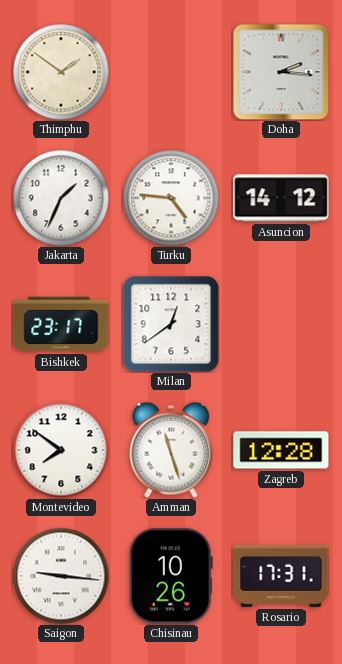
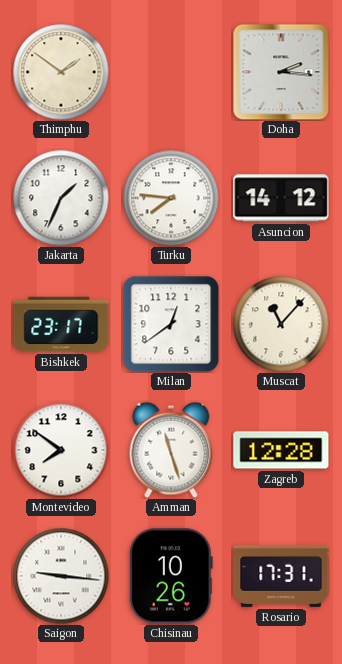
Turku: 4:46 -> 7:46
Muscat: none -> 11:07
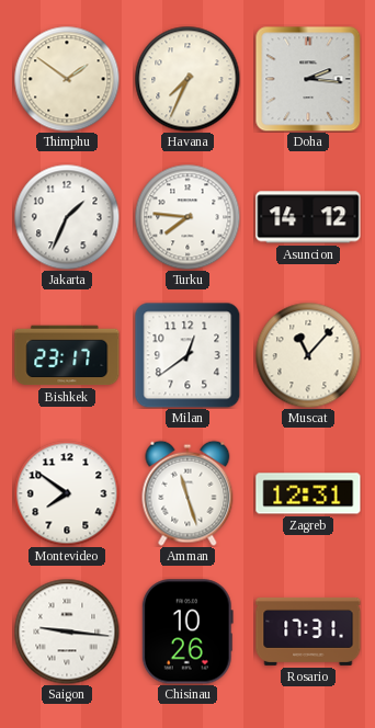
Havana: none -> 7:34
Zagreb: 12:28 -> 12:31
